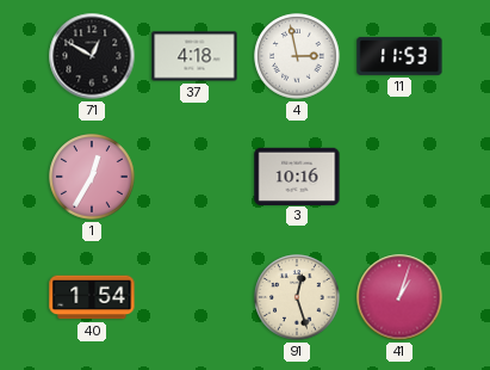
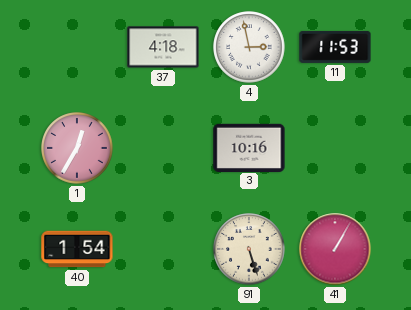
71: 12:50 -> none
91: 12:27 -> 5:27
41: 1:03 -> 1:05
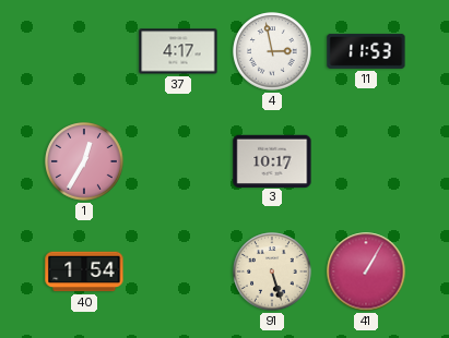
37: 4:18 -> 4:17
3: 10:16 -> 10:17
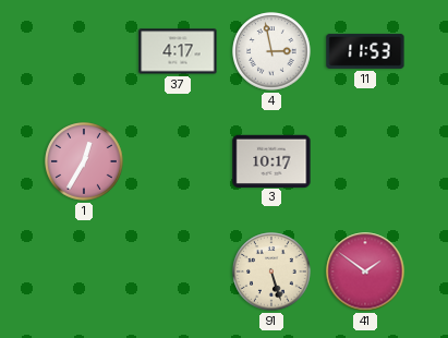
40: 1:54 -> none
41: 1:05 -> 1:51
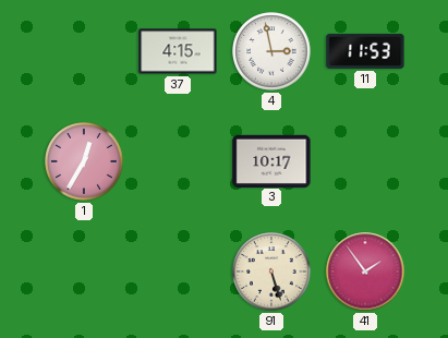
37: 4:17 -> 4:15
41: 1:51 -> 1:54
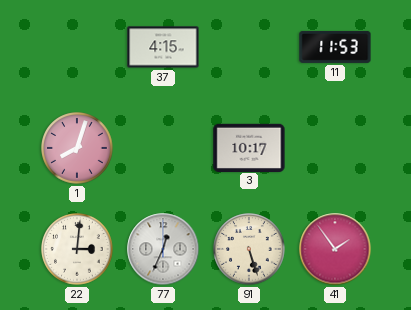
4: 2:58 -> none
1: 12:35 -> 8:03
22: none -> 3:01
77: none -> 12:34
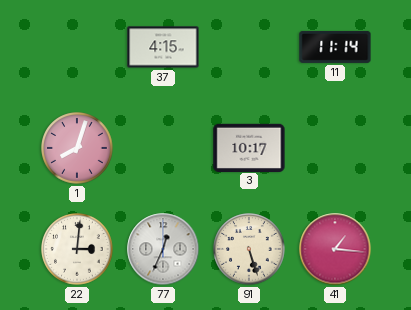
11: 11:53 -> 11:14
41: 1:54 -> 1:16
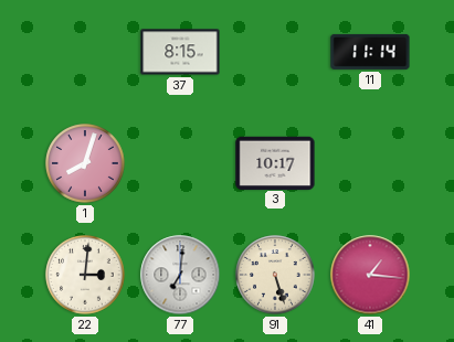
37: 4:15 -> 8:15
77: 12:34 -> 7:01
